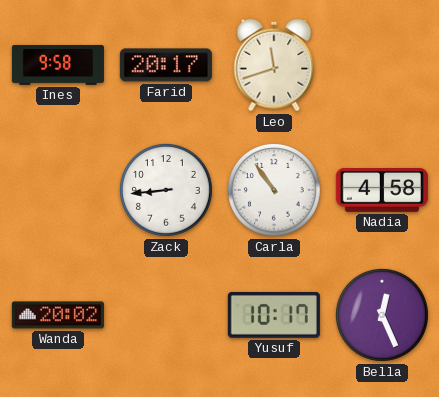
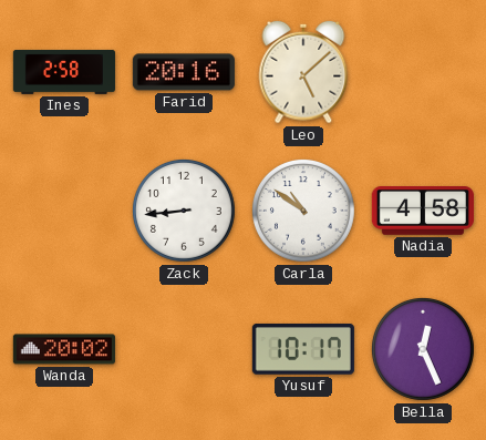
Ines: 9:58 -> 2:58
Farid: 20:17 -> 20:16
Leo: 11:42 -> 5:08
Carla: 10:54 -> 10:51
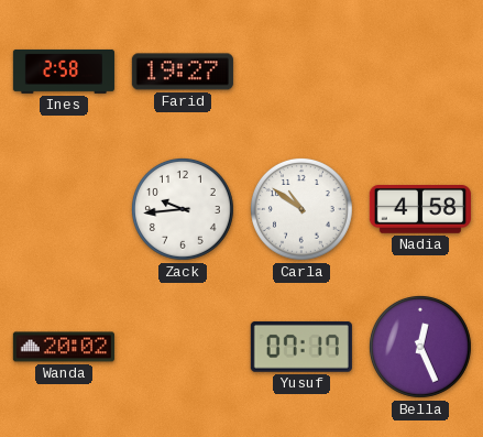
Farid: 20:16 -> 19:27
Leo: 5:08 -> none
Zack: 8:44 -> 9:44
Yusuf: 10:17 -> 07:17
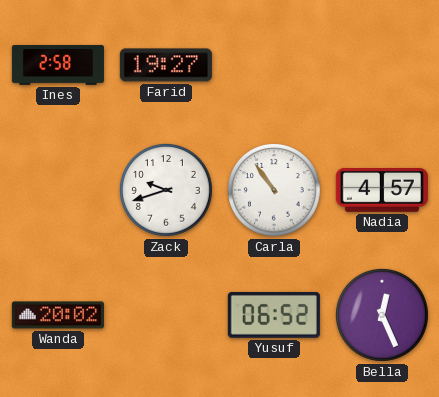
Zack: 9:44 -> 9:42
Carla: 10:51 -> 10:54
Nadia: 4:58 -> 4:57
Yusuf: 07:17 -> 06:52
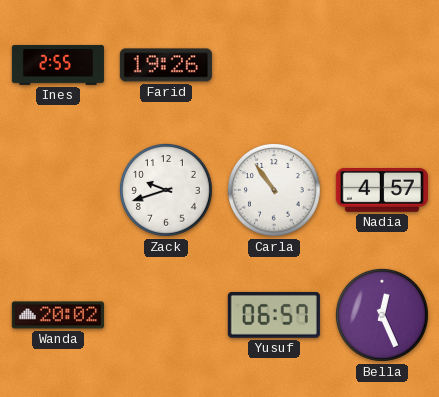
Ines: 2:58 -> 2:55
Farid: 19:27 -> 19:26
Yusuf: 06:52 -> 06:57
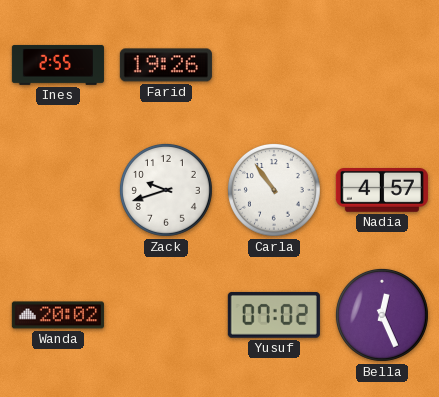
Yusuf: 06:57 -> 07:02
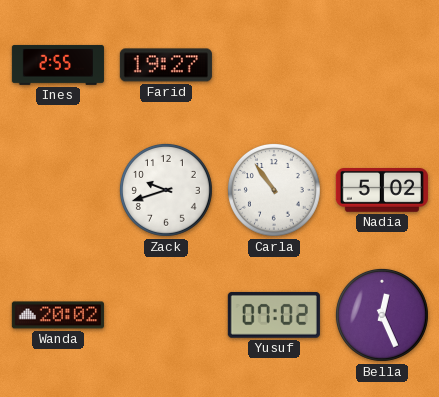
Farid: 19:26 -> 19:27
Nadia: 4:57 -> 5:02
